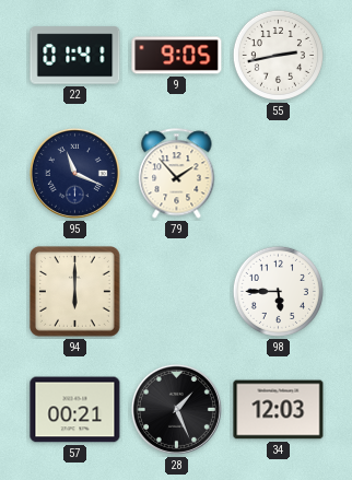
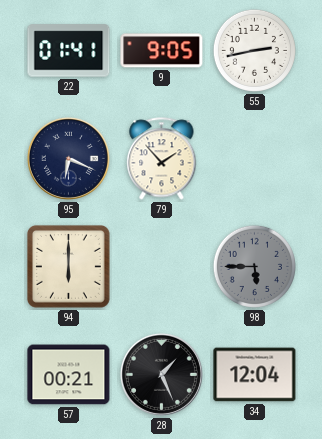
95: 11:19 -> 6:19
98 dial: white -> grey
34: 12:03 -> 12:04
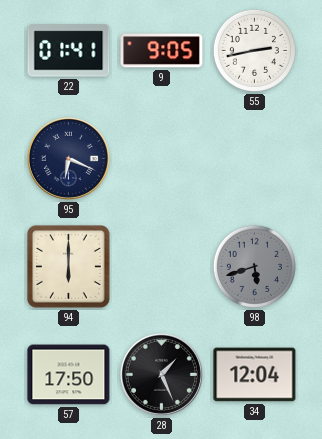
79: 1:53 -> none
98: 5:45 -> 5:42
57: 00:21 -> 17:50
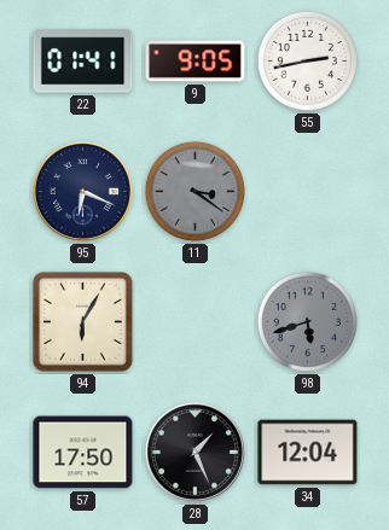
11: none -> 3:21
94: 6:00 -> 6:05
